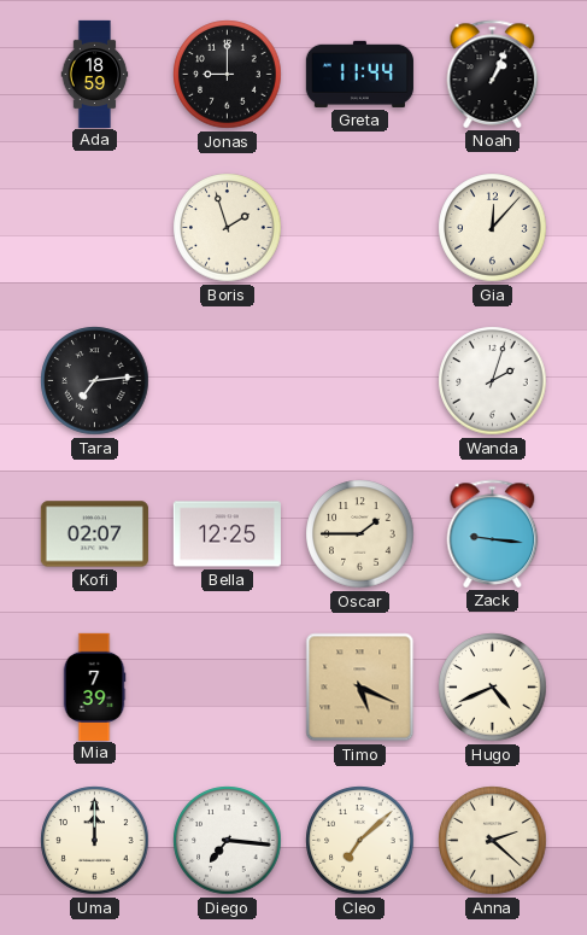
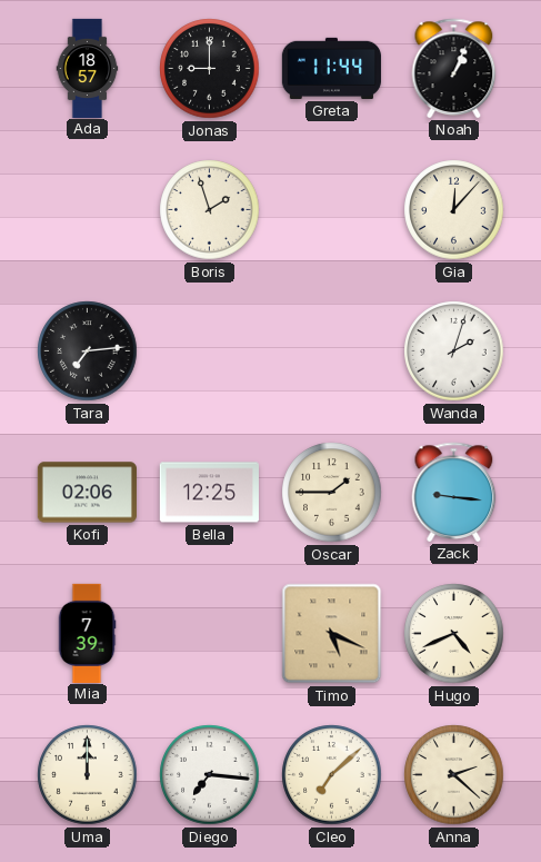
Ada: 18:59 -> 18:57
Kofi: 02:07 -> 02:06
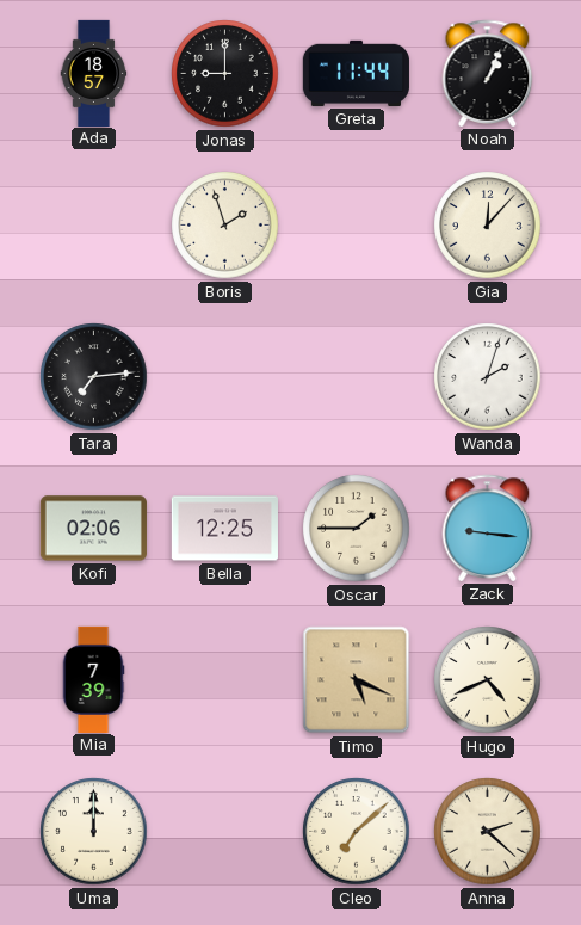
Diego: 7:16 -> none
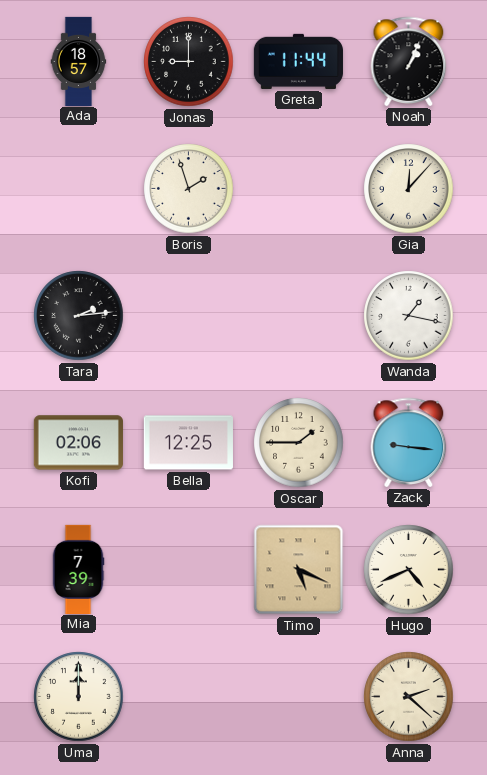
Tara: 7:14 -> 2:14
Wanda: 2:03 -> 1:17
Cleo: 7:08 -> none
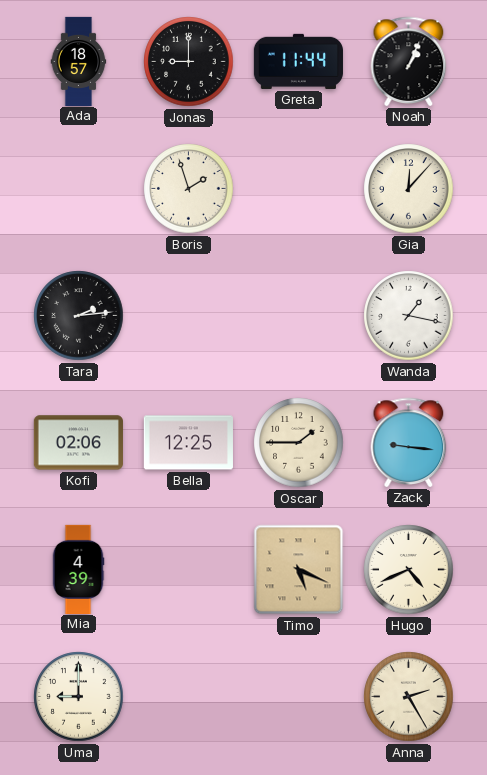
Mia: 7:39 -> 4:39
Uma: 12:00 -> 9:00
Anna: 2:22 -> 2:25
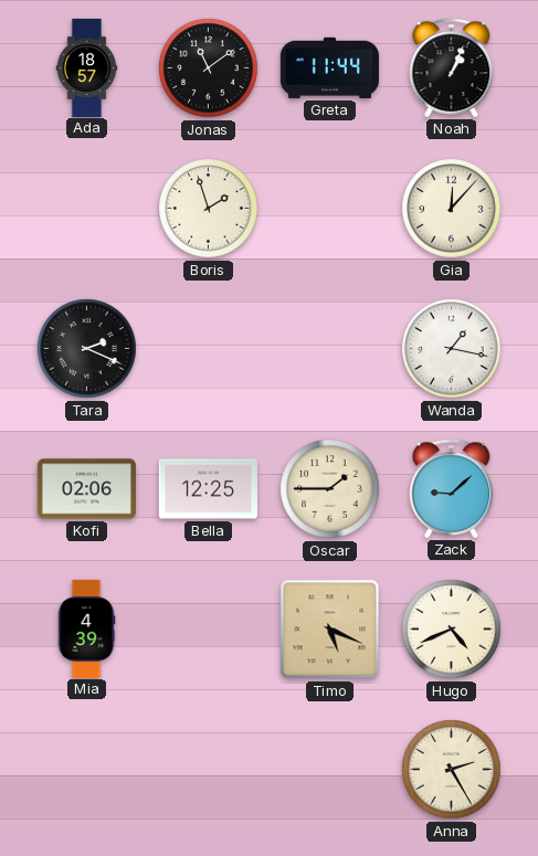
Jonas: 9:00 -> 11:09
Tara: 2:14 -> 2:19
Zack: 9:16 -> 9:08
Uma: 9:00 -> none
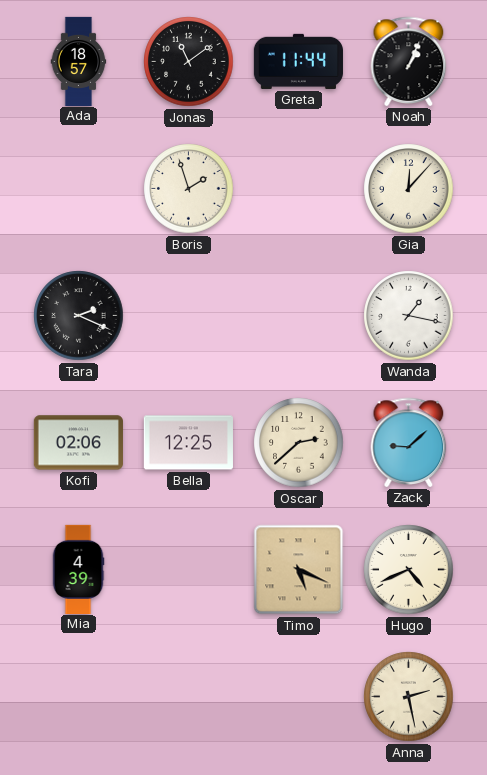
Oscar: 1:45 -> 2:38
Anna: 2:25 -> 2:28
